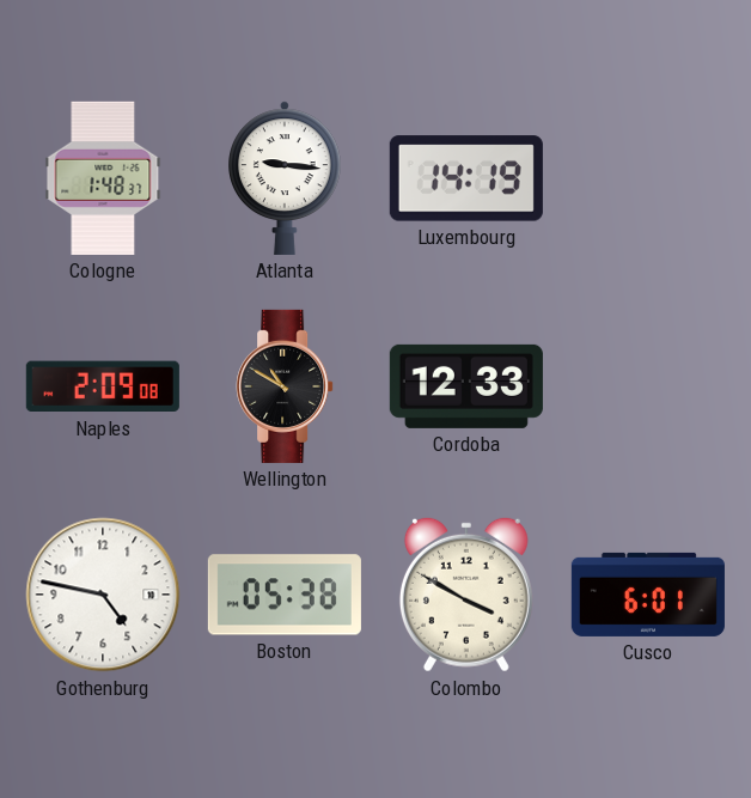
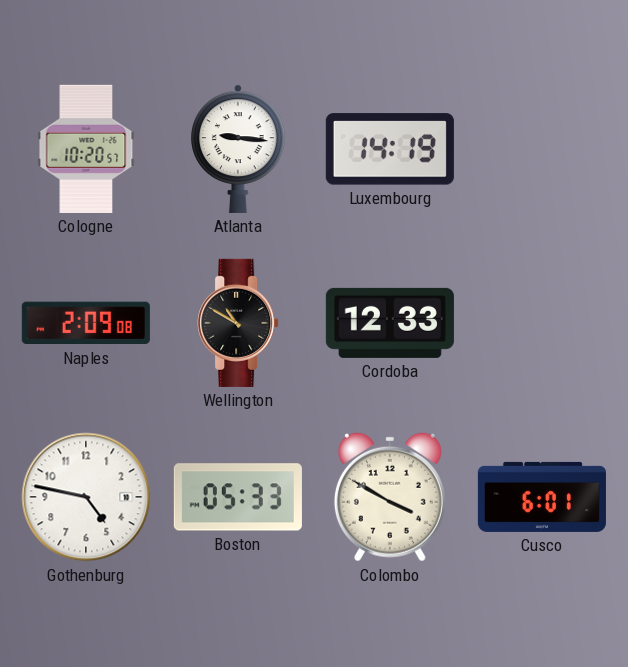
Cologne: 1:48 -> 10:20
Boston: 05:38 -> 05:33
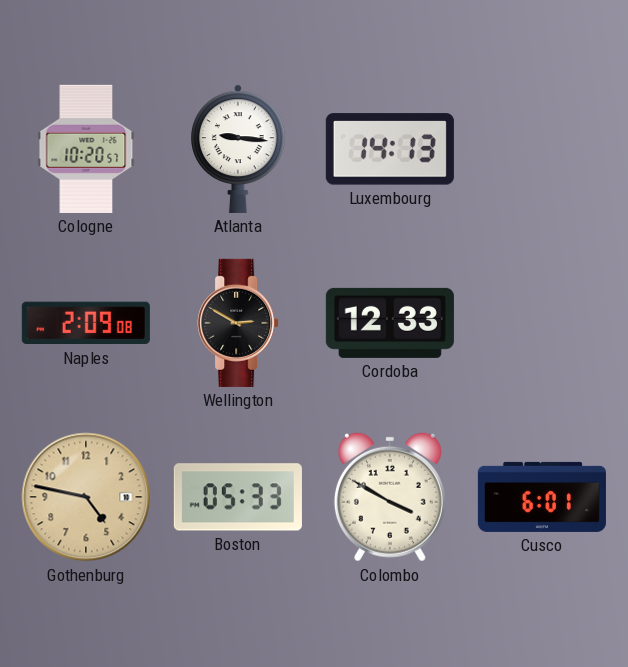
Luxembourg: 14:19 -> 14:13
Wellington: 10:50 -> 2:50
Gothenburg dial: white -> champagne
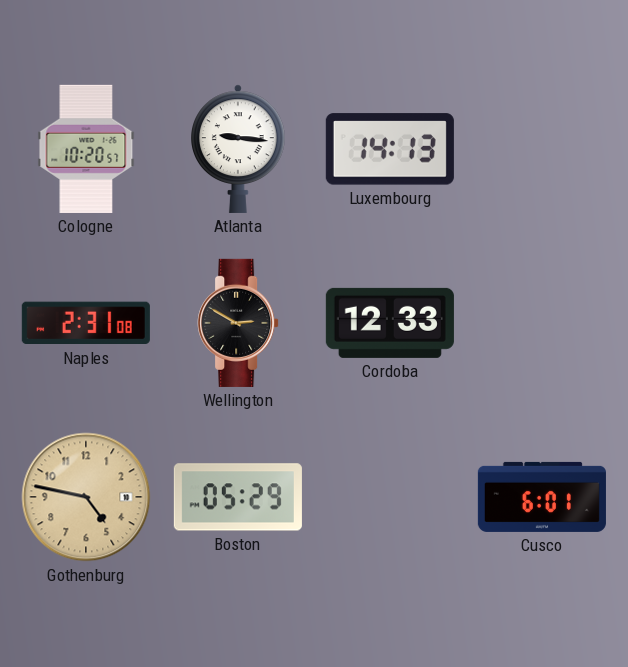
Naples: 2:09 -> 2:31
Boston: 05:33 -> 05:29
Colombo: 3:50 -> none
